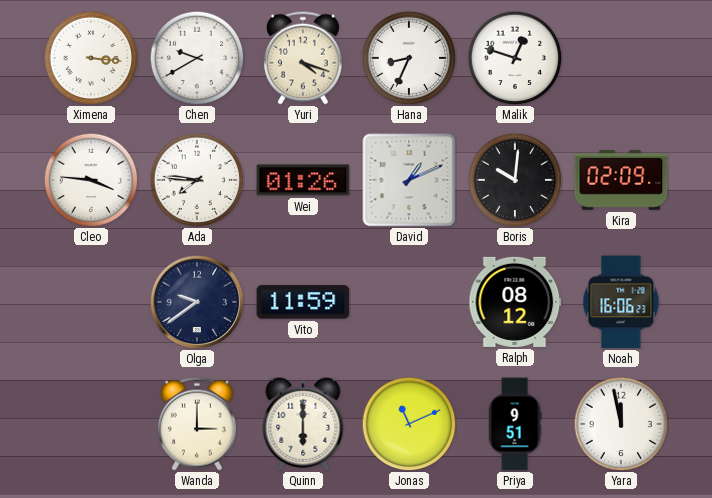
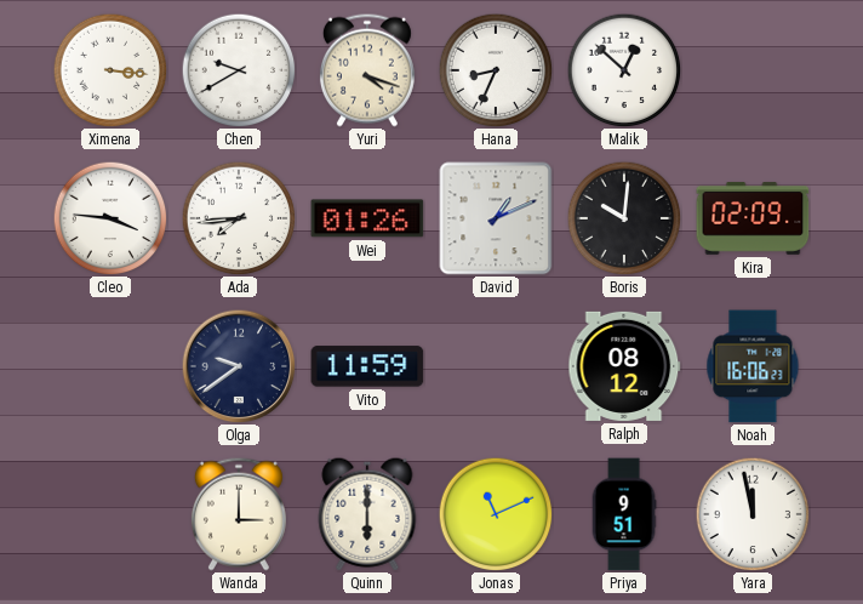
Malik: 12:48 -> 12:52
Ada: 7:46 -> 7:44
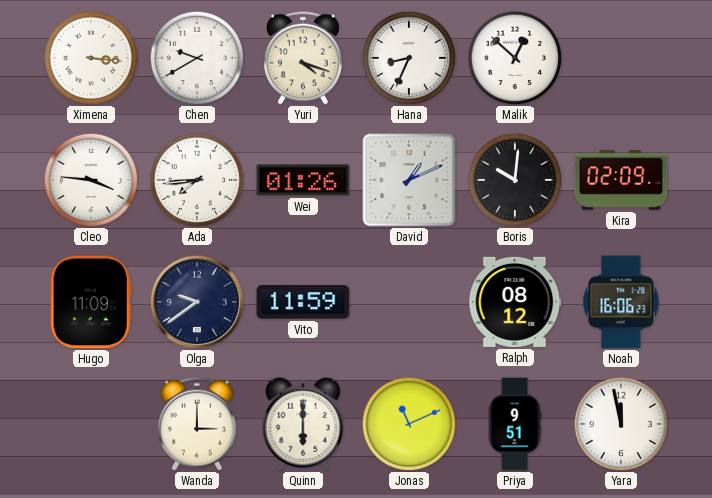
Hugo: none -> 11:09
